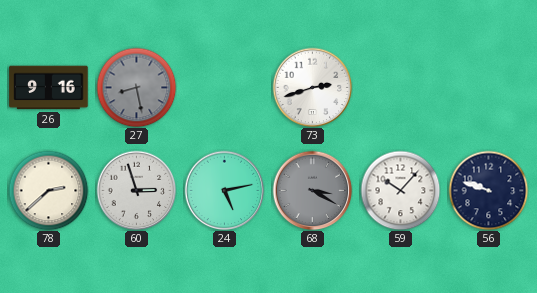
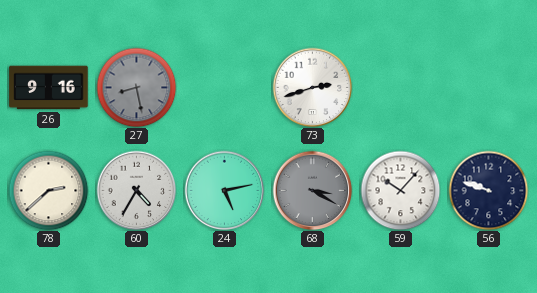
60: 2:57 -> 4:35
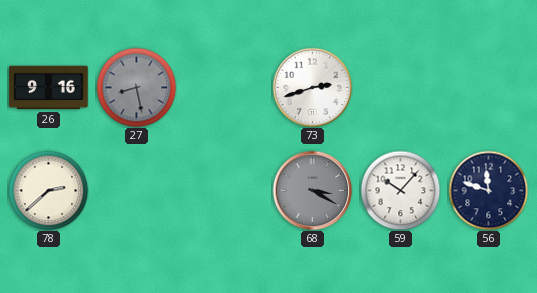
60: 4:35 -> none
24: 5:13 -> none
56: 9:48 -> 11:48
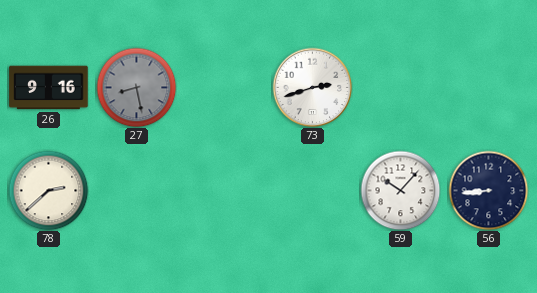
68: 3:20 -> none
56: 11:48 -> 8:44
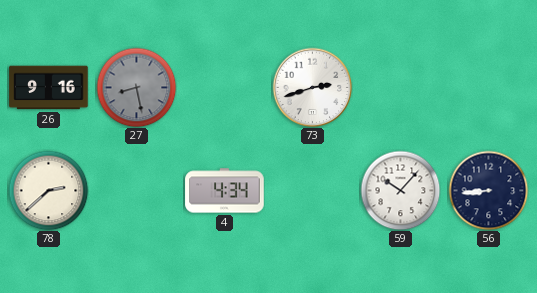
4: none -> 4:34
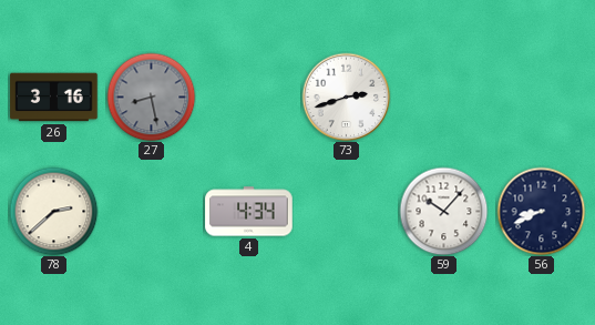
26: 9:16 -> 3:16
56: 8:44 -> 8:41
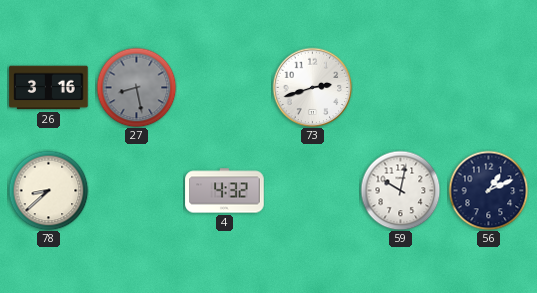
78: 2:38 -> 8:38
4: 4:34 -> 4:32
59: 10:07 -> 10:02
56: 8:41 -> 1:11
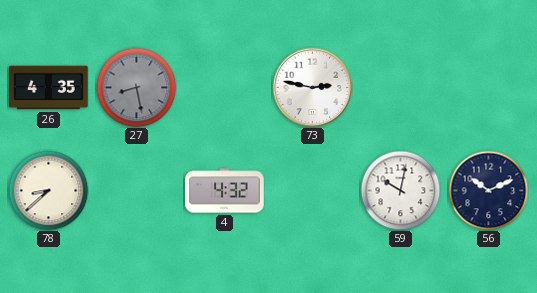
26: 3:16 -> 4:35
73: 2:42 -> 2:47
56: 1:11 -> 10:11
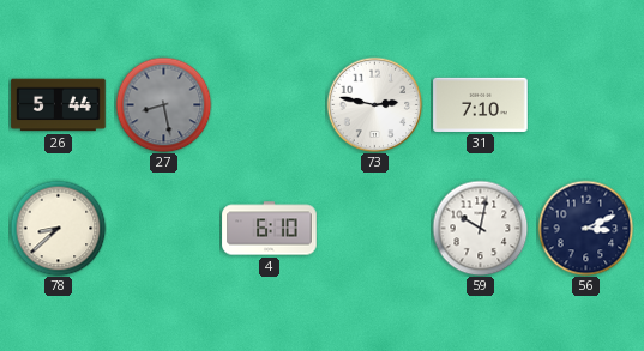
26: 4:35 -> 5:44
31: none -> 7:10
4: 4:32 -> 6:10
56: 10:11 -> 3:11
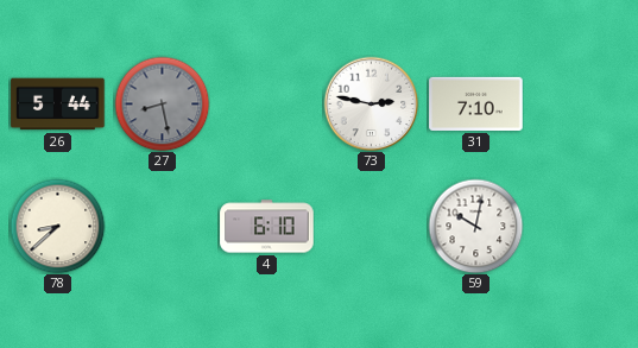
56: 3:11 -> none
